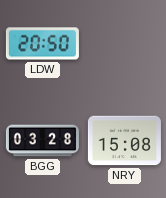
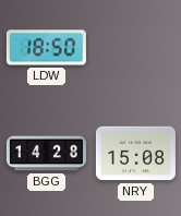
LDW: 20:50 -> 18:50
BGG: 03:28 -> 14:28
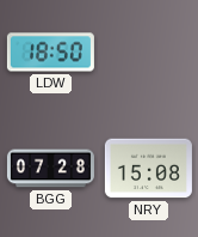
BGG: 14:28 -> 07:28
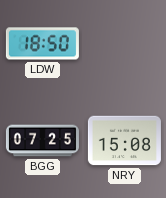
BGG: 07:28 -> 07:25
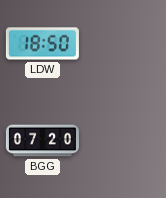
BGG: 07:25 -> 07:20
NRY: 15:08 -> none
